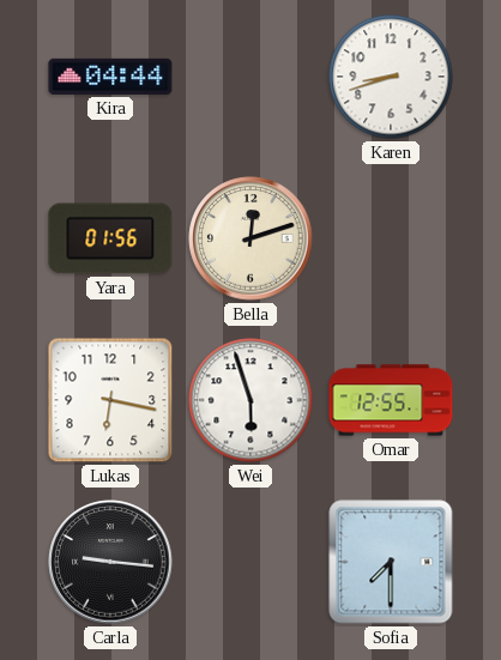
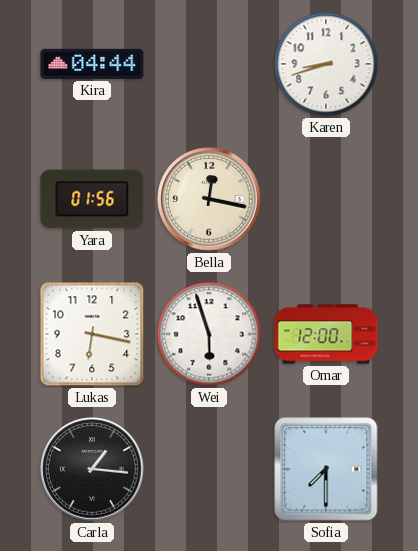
Bella: 12:12 -> 12:17
Omar: 12:55 -> 12:00
Carla: 9:16 -> 1:16
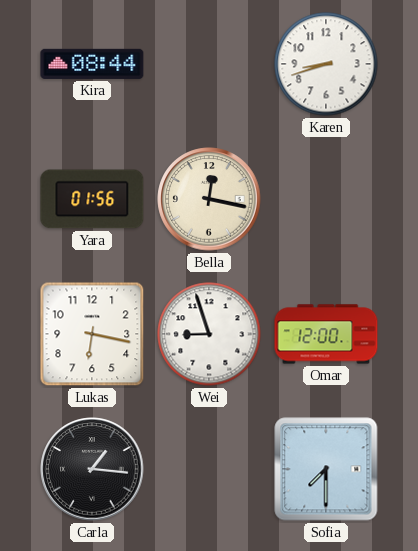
Kira: 04:44 -> 08:44
Wei: 5:57 -> 8:57
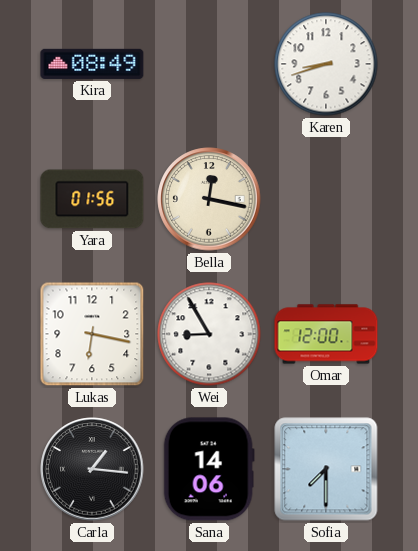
Kira: 08:44 -> 08:49
Wei: 8:57 -> 8:55
Sana: none -> 14:06
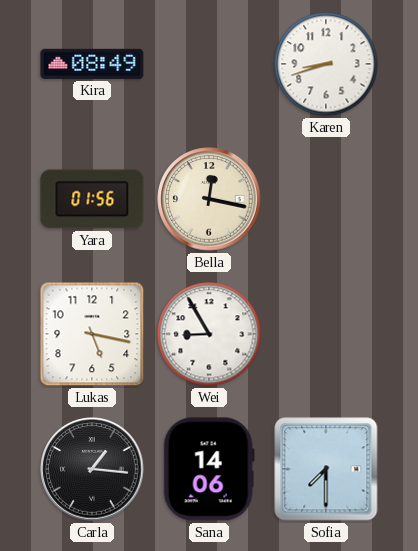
Lukas: 6:17 -> 5:17
Omar: 12:00 -> none
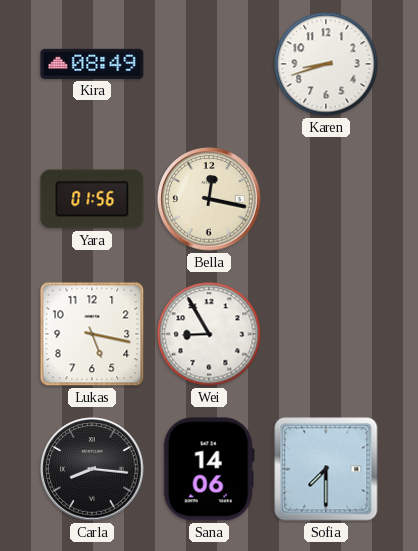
Carla: 1:16 -> 8:16
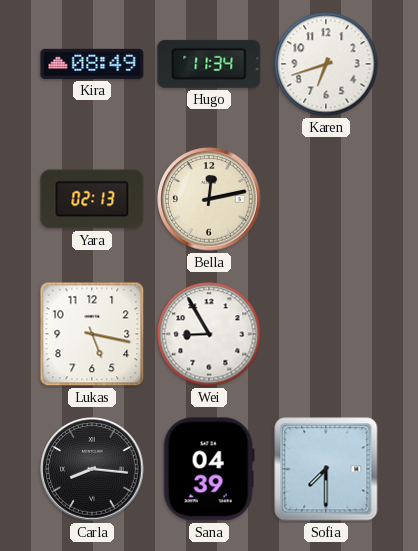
Hugo: none -> 11:34
Karen: 8:42 -> 6:42
Yara: 01:56 -> 02:13
Bella: 12:17 -> 12:13
Sana: 14:06 -> 04:39
